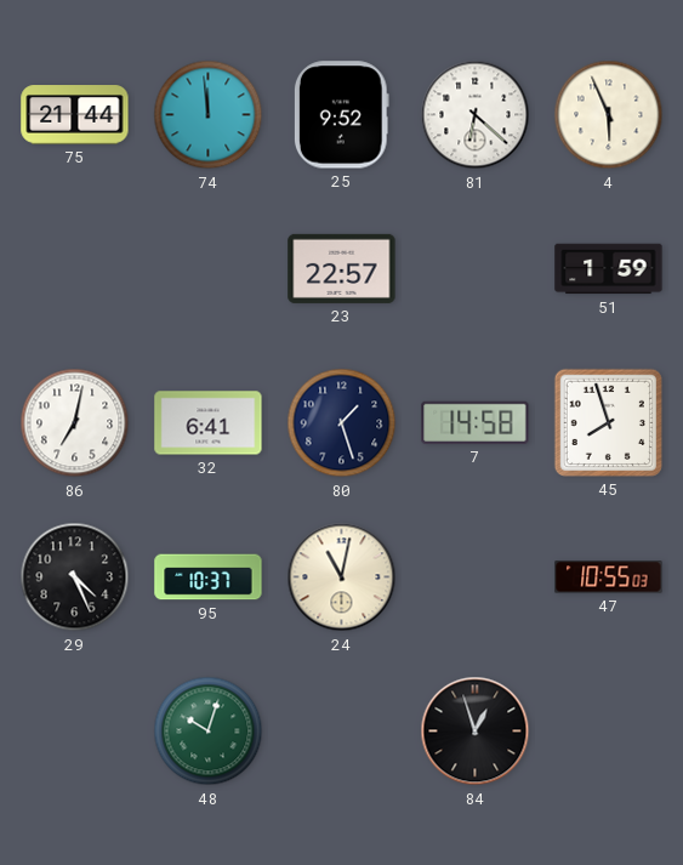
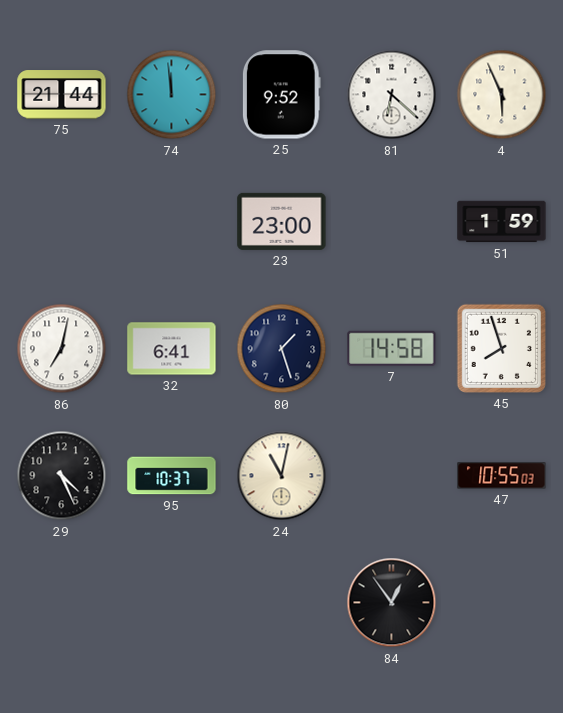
23: 22:57 -> 23:00
48: 10:03 -> none
84: 12:57 -> 12:54
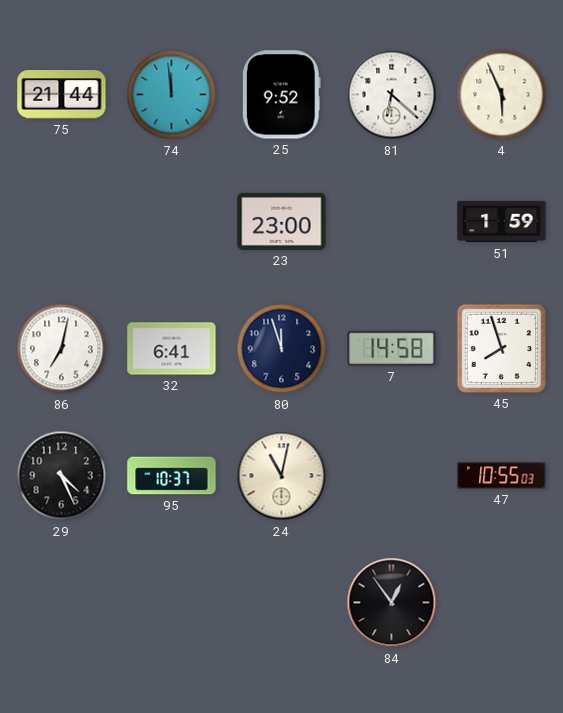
80: 1:27 -> 11:57
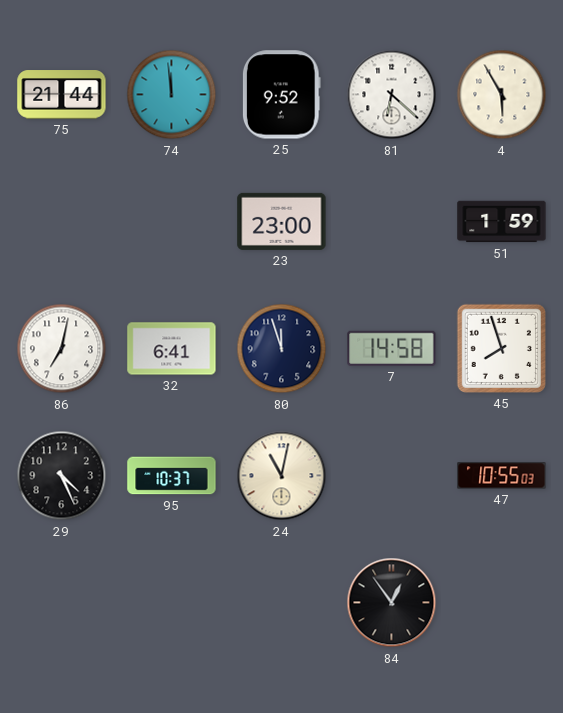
4: 5:56 -> 5:55
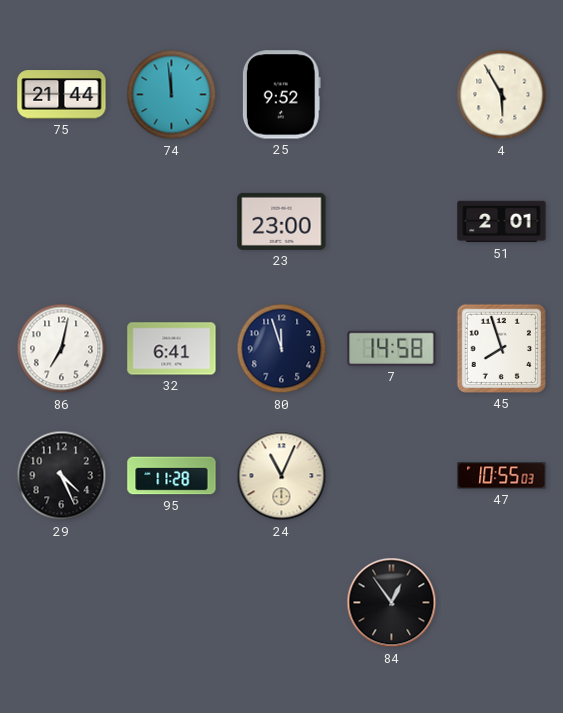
81: 6:22 -> none
51: 1:59 -> 2:01
95: 10:37 -> 11:28
24: 11:02 -> 11:04
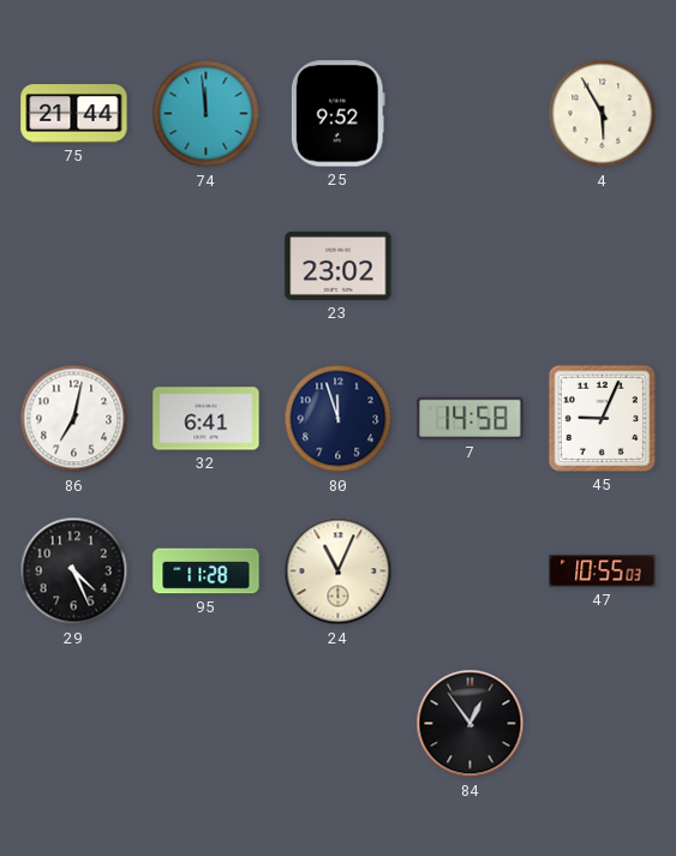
23: 23:00 -> 23:02
51: 2:01 -> none
45: 7:57 -> 9:04
